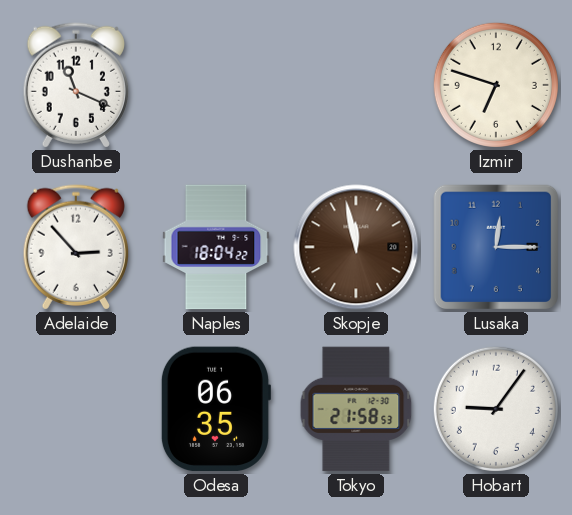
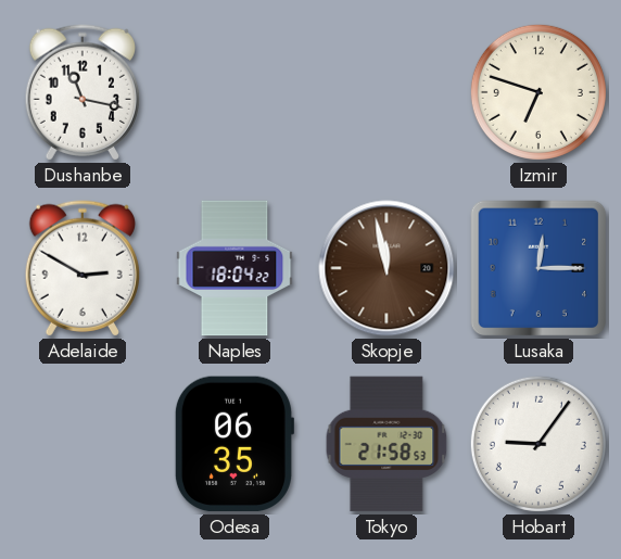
Dushanbe: 11:19 -> 11:17
Adelaide: 2:53 -> 2:50
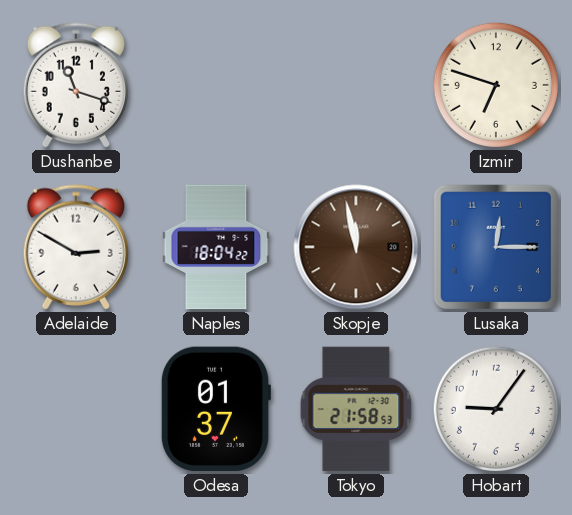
Dushanbe: 11:17 -> 11:18
Odesa: 06:35 -> 01:37
